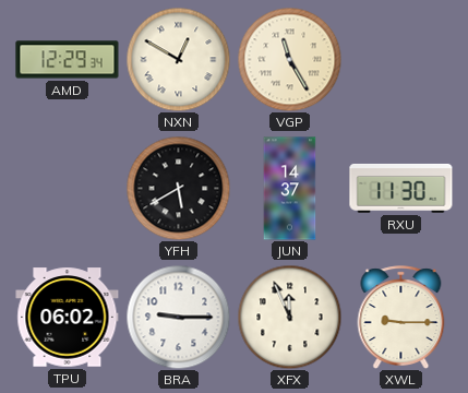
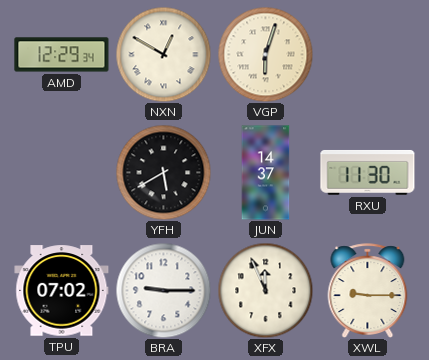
VGP: 11:25 -> 6:03
TPU: 06:02 -> 07:02
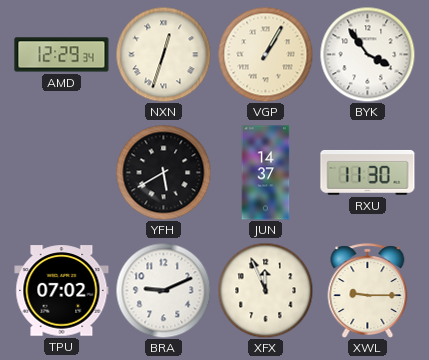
NXN: 12:50 -> 12:33
VGP: 6:03 -> 1:05
BYK: none -> 3:54
BRA: 9:15 -> 9:11
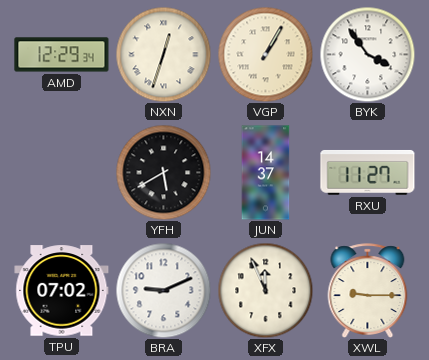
RXU: 11:30 -> 11:27
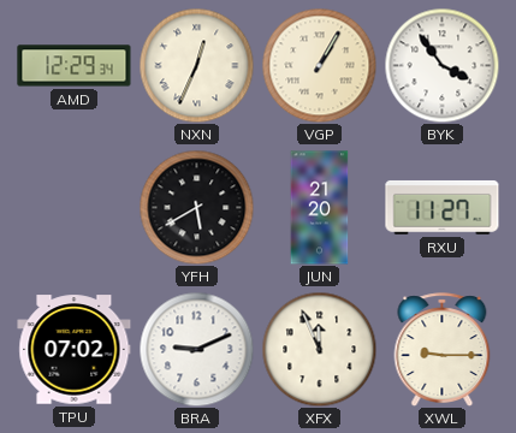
NXN: 12:33 -> 12:34
JUN: 14:37 -> 21:20
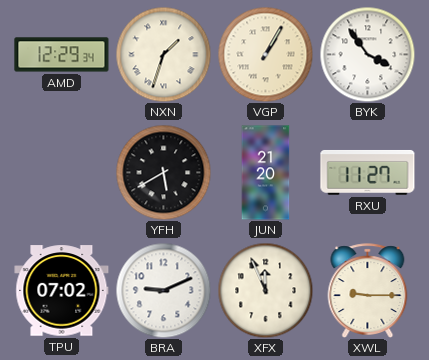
NXN: 12:34 -> 1:33
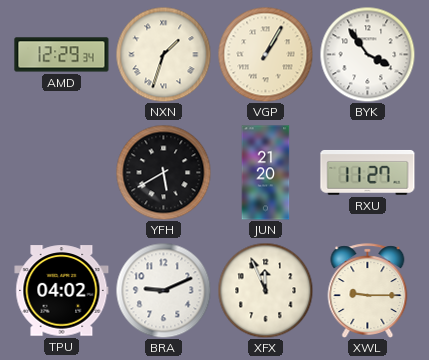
TPU: 07:02 -> 04:02
